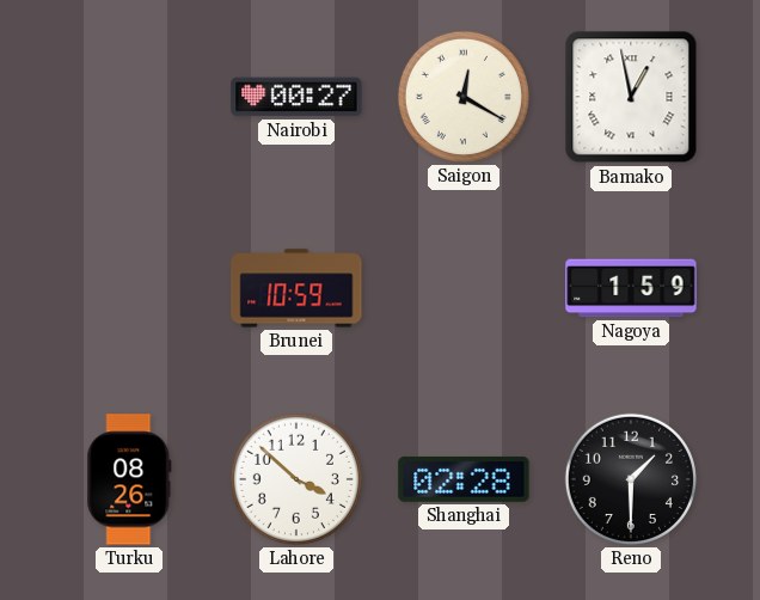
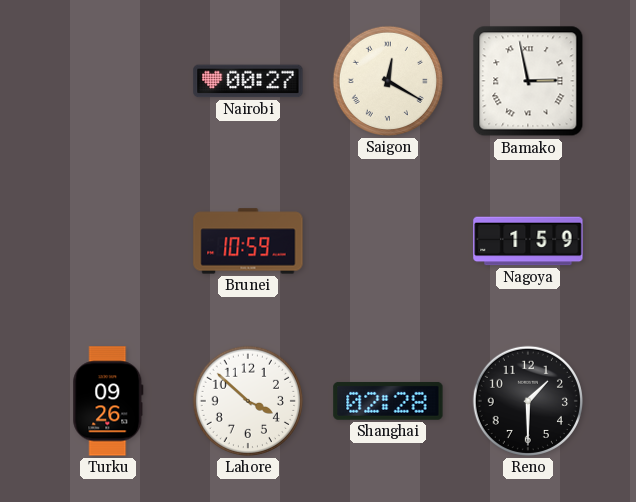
Bamako: 12:58 -> 2:58
Turku: 08:26 -> 09:26
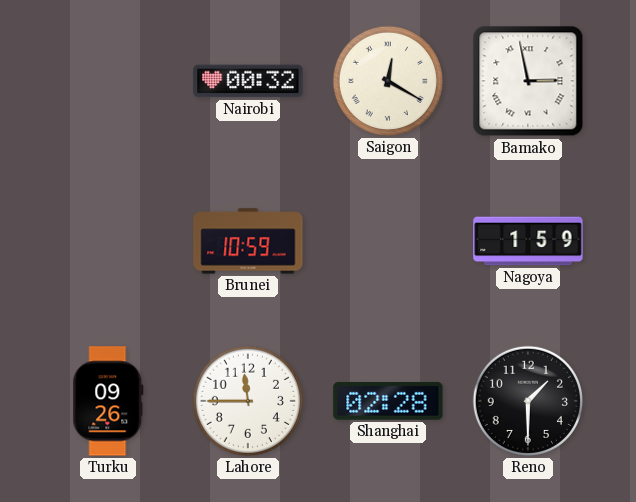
Nairobi: 00:27 -> 00:32
Lahore: 3:52 -> 11:45
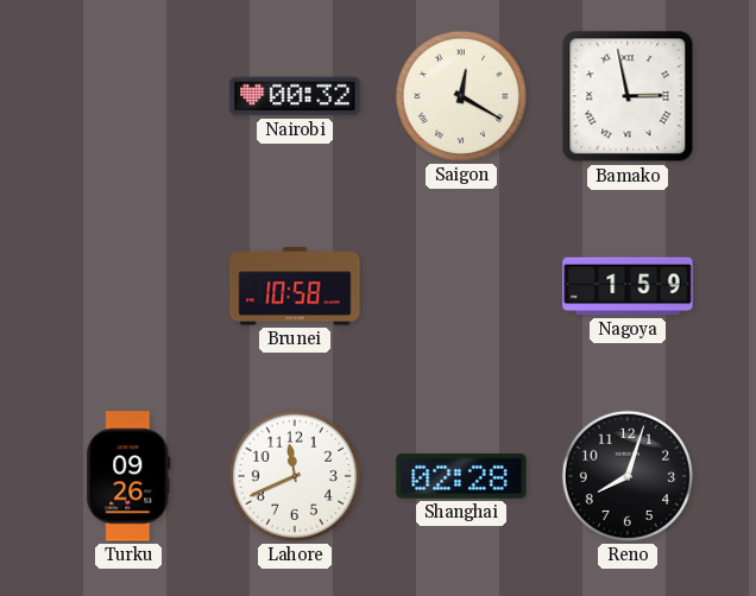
Brunei: 10:59 -> 10:58
Lahore: 11:45 -> 11:41
Reno: 1:30 -> 8:03
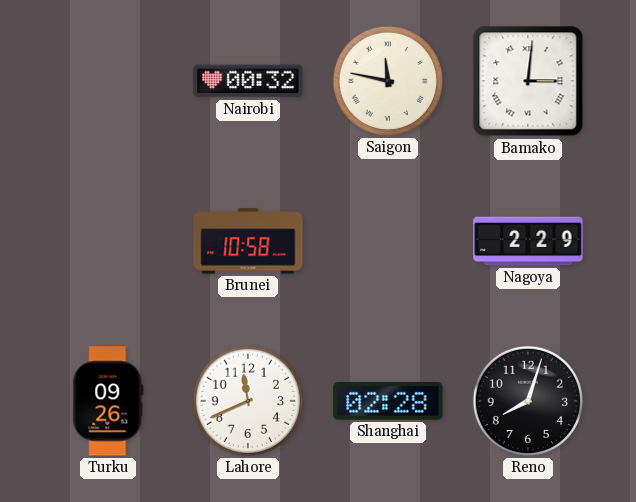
Saigon: 12:20 -> 11:47
Bamako: 2:58 -> 3:01
Nagoya: 1:59 -> 2:29
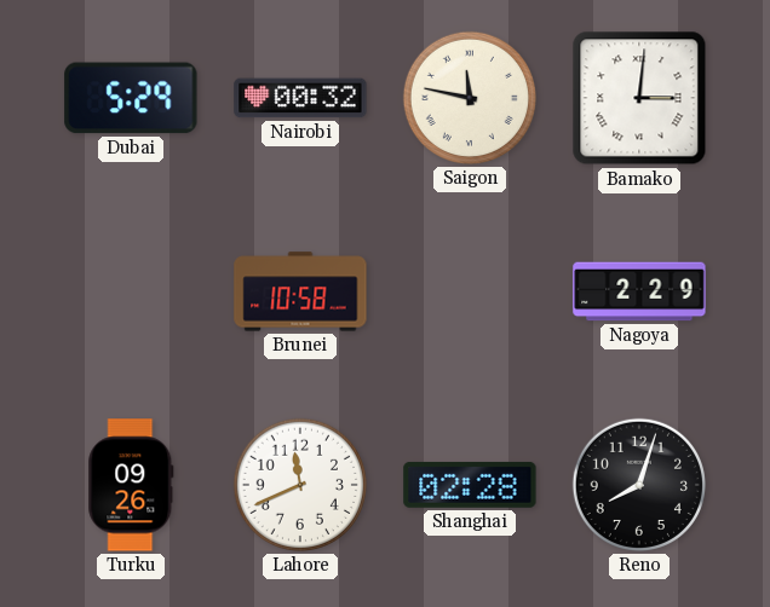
Dubai: none -> 5:29
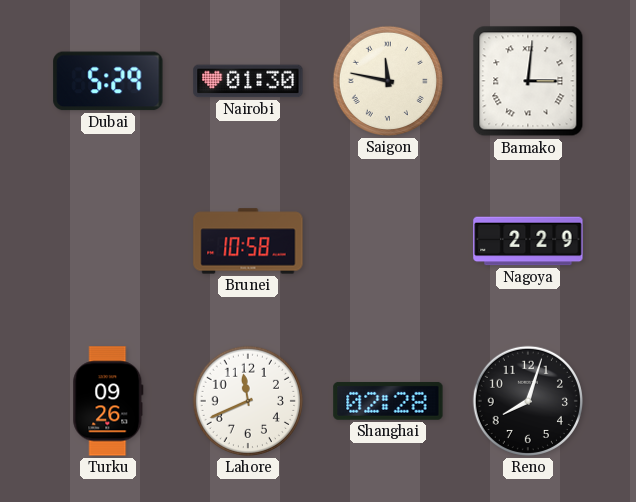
Nairobi: 00:32 -> 01:30
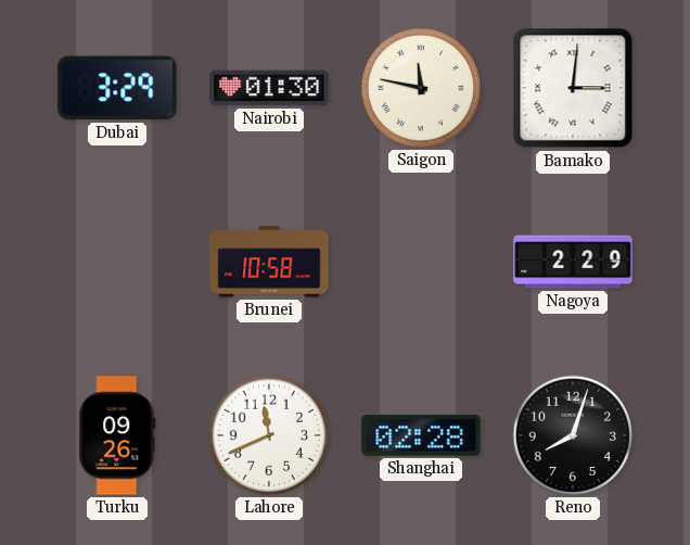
Dubai: 5:29 -> 3:29
